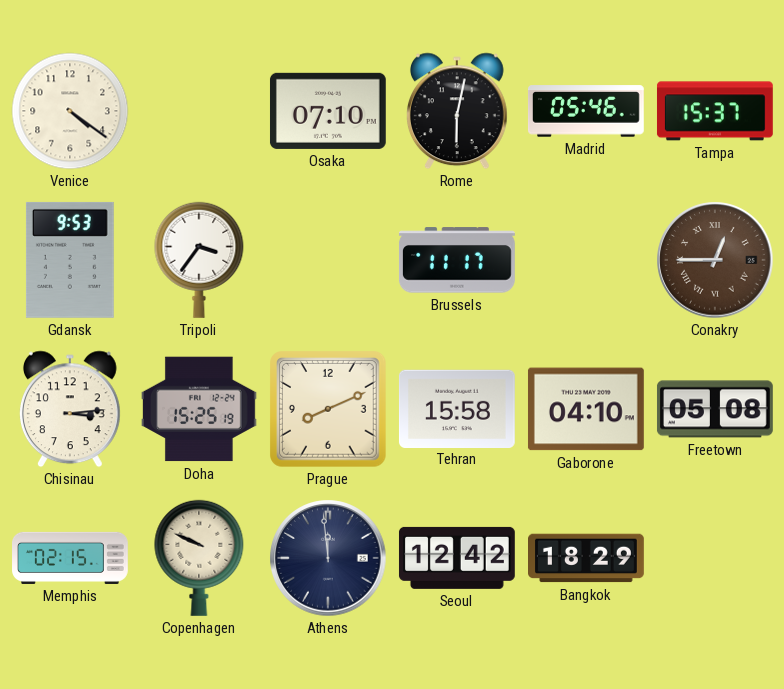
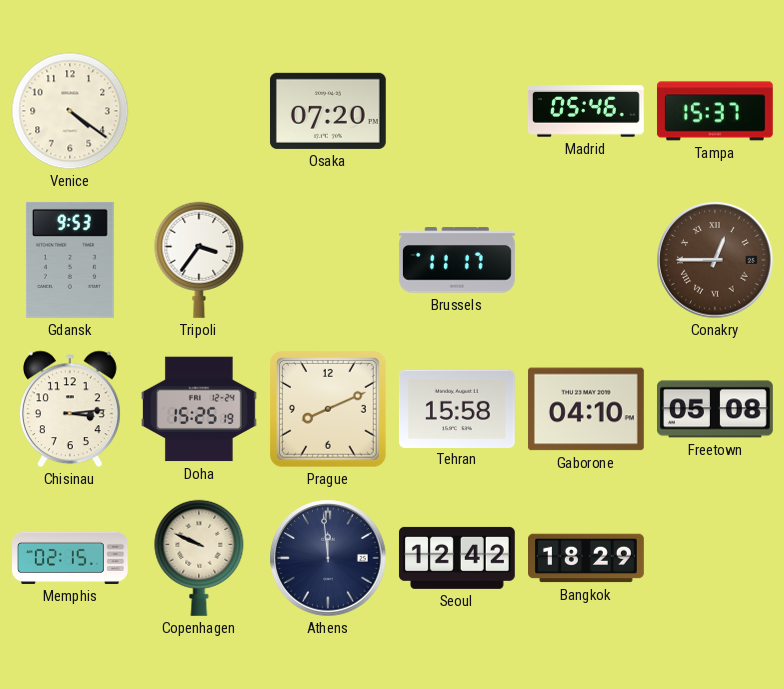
Osaka: 07:10 -> 07:20
Rome: 6:02 -> none
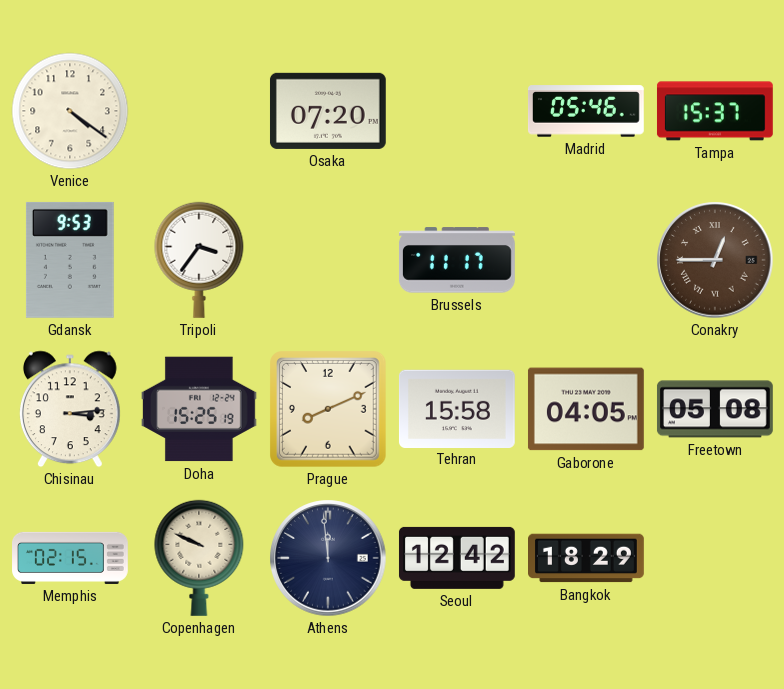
Gaborone: 04:10 -> 04:05
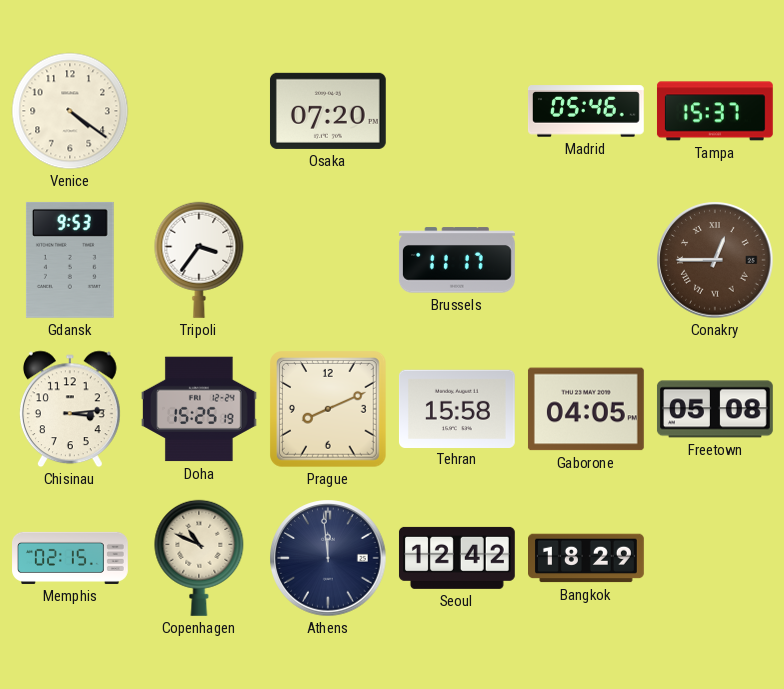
Copenhagen: 9:49 -> 10:49
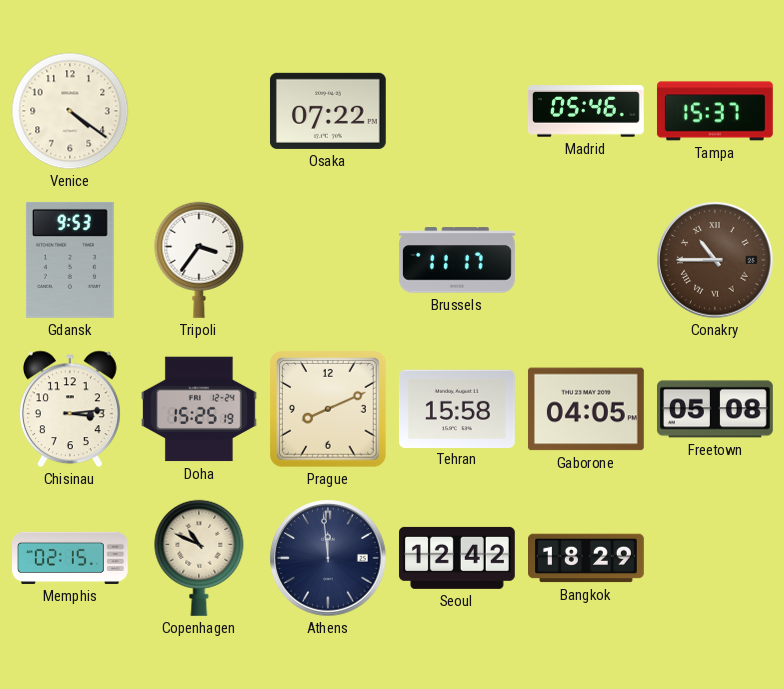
Osaka: 07:20 -> 07:22
Conakry: 12:45 -> 10:45
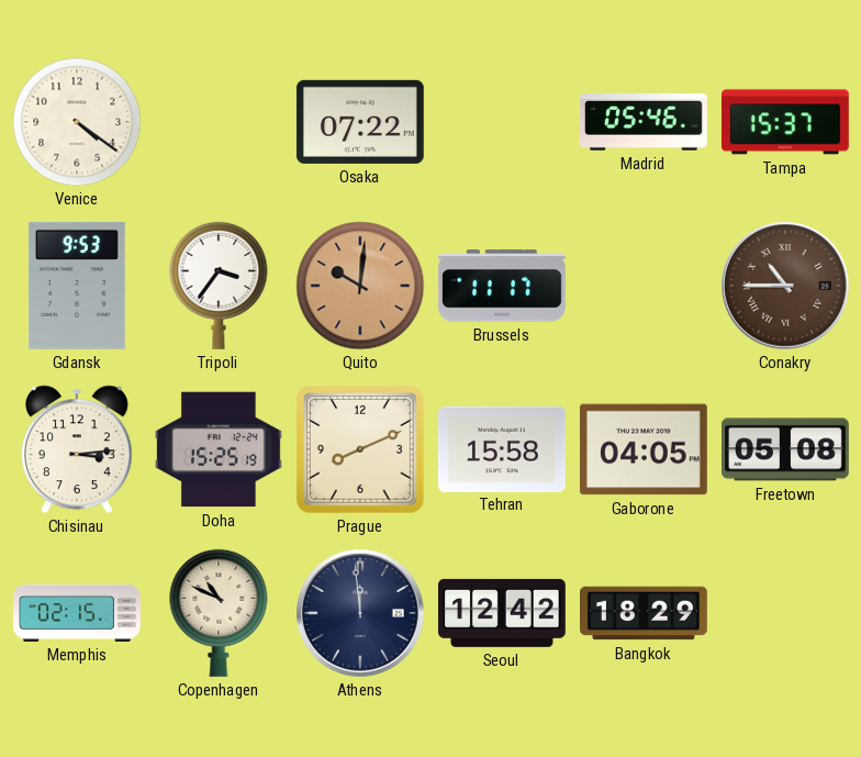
Quito: none -> 10:01
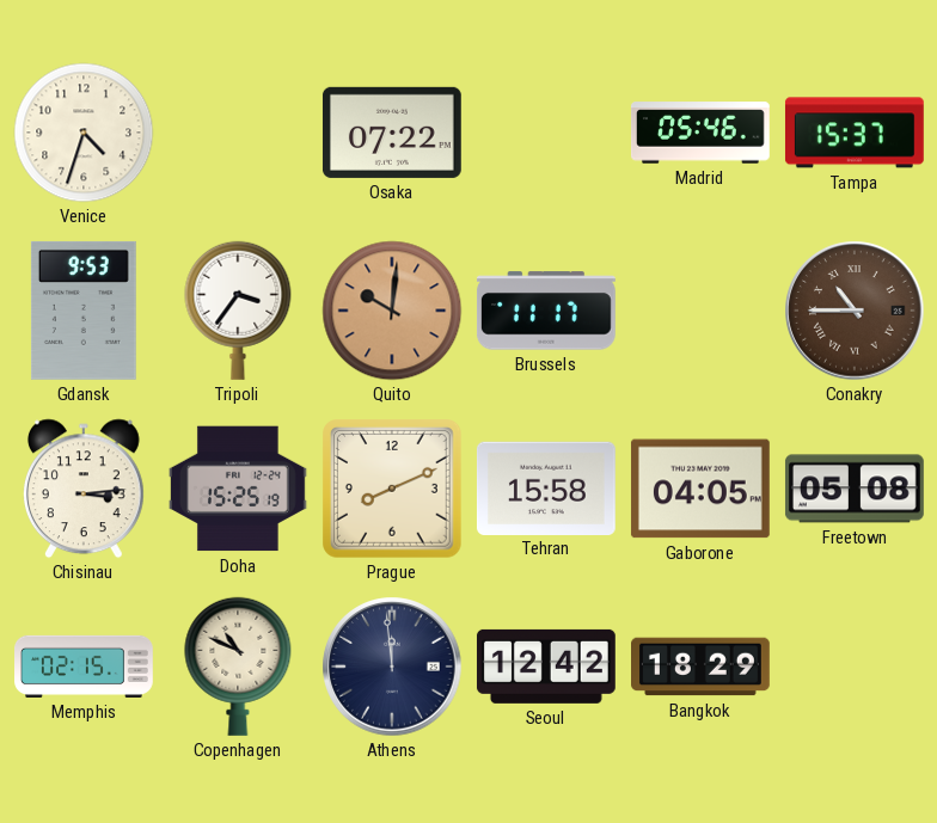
Venice: 4:21 -> 4:33
